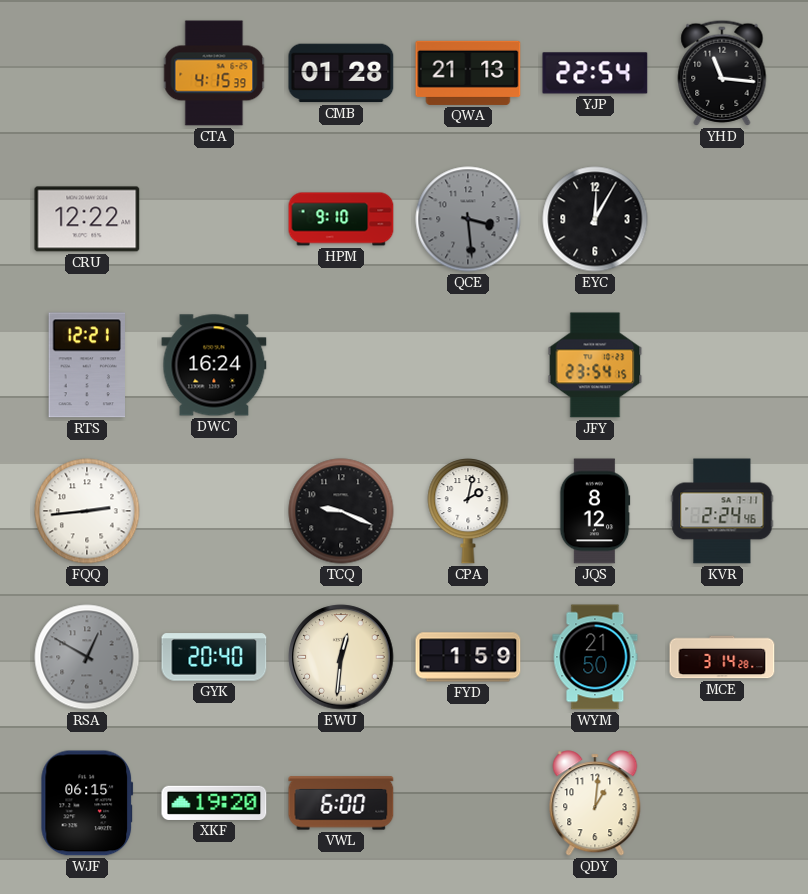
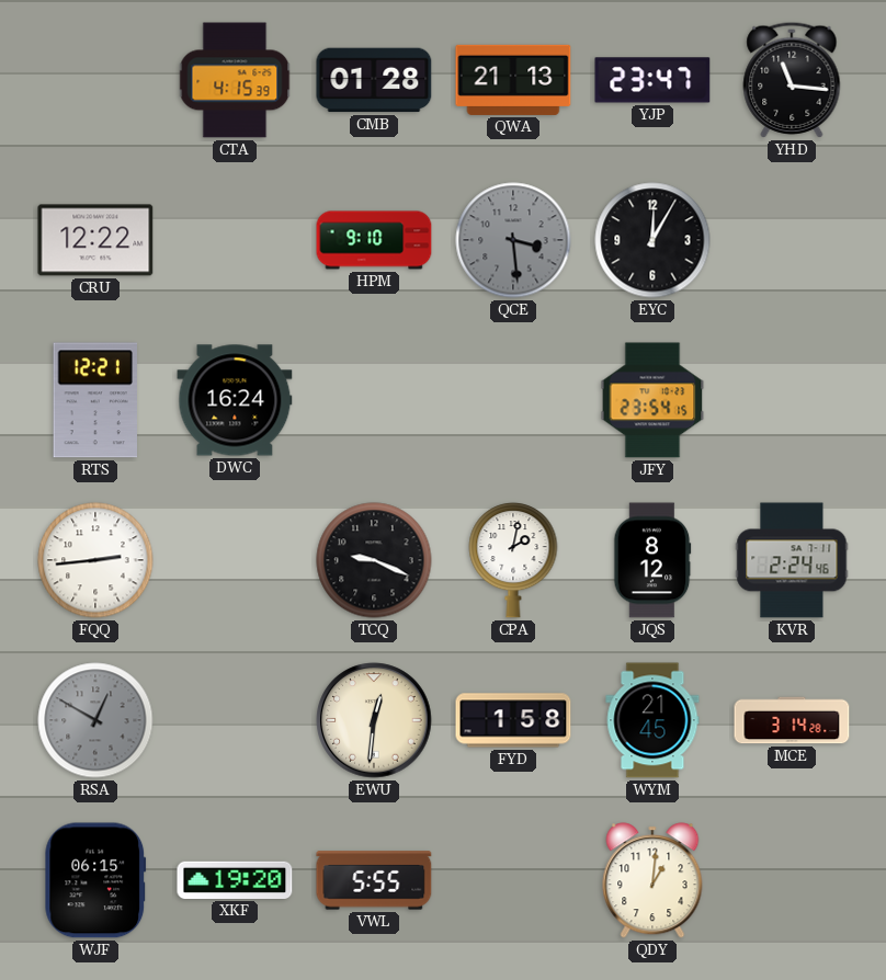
YJP: 22:54 -> 23:47
GYK: 20:40 -> none
FYD: 1:59 -> 1:58
WYM: 21:50 -> 21:45
VWL: 6:00 -> 5:55
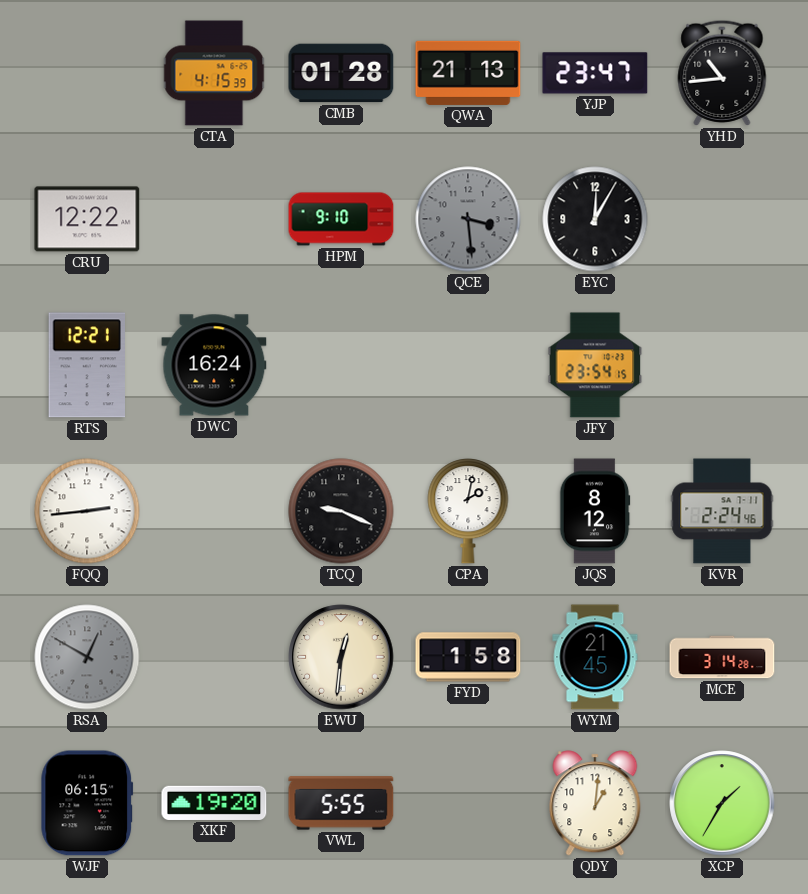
YHD: 11:16 -> 10:44
XCP: none -> 1:35
